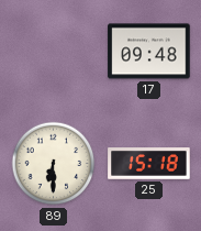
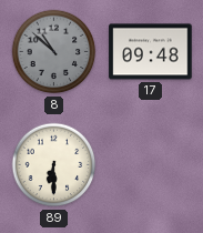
8: none -> 10:52
25: 15:18 -> none
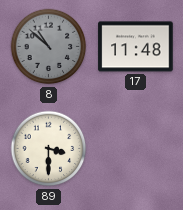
17: 09:48 -> 11:48
89: 6:30 -> 3:30
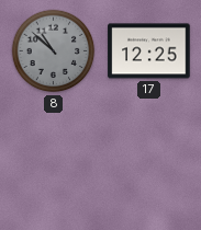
17: 11:48 -> 12:25
89: 3:30 -> none
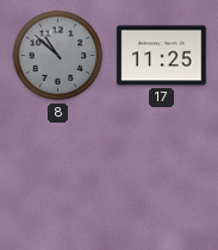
17: 12:25 -> 11:25
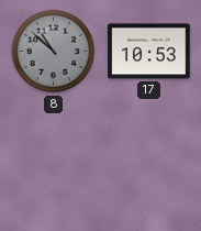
17: 11:25 -> 10:53
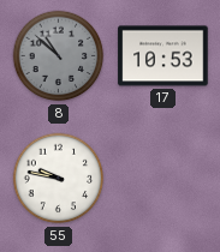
55: none -> 9:47
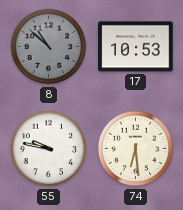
74: none -> 6:29
